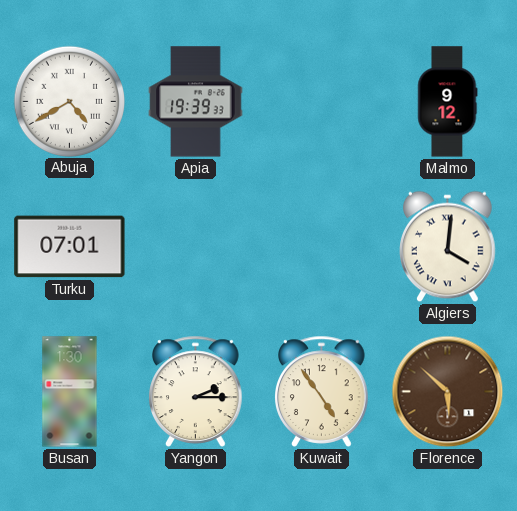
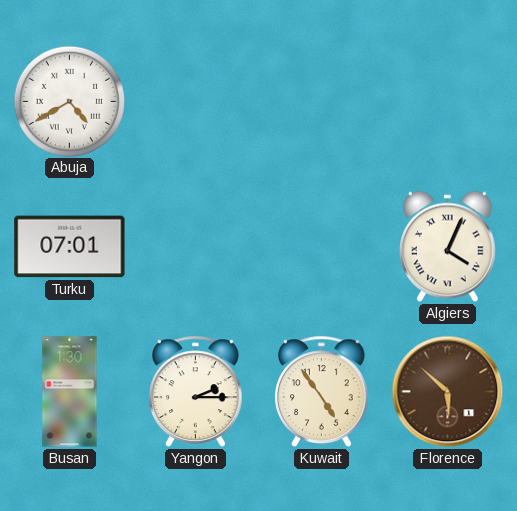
Apia: 19:39 -> none
Malmo: 9:12 -> none
Algiers: 4:01 -> 4:04
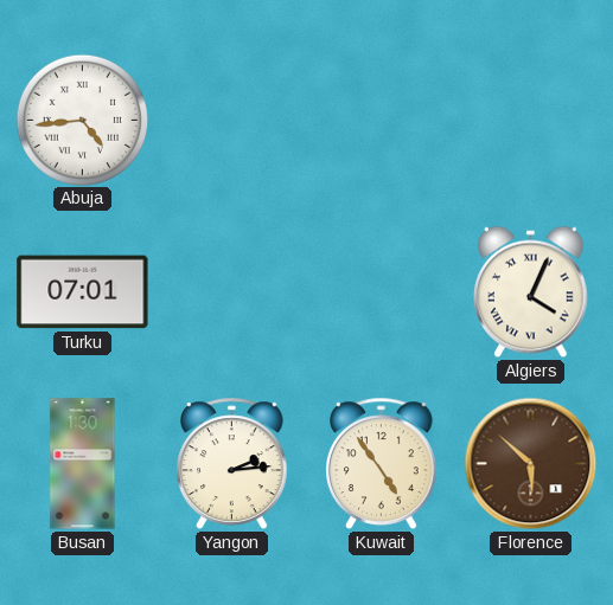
Abuja: 4:40 -> 4:44
Yangon: 2:15 -> 2:14
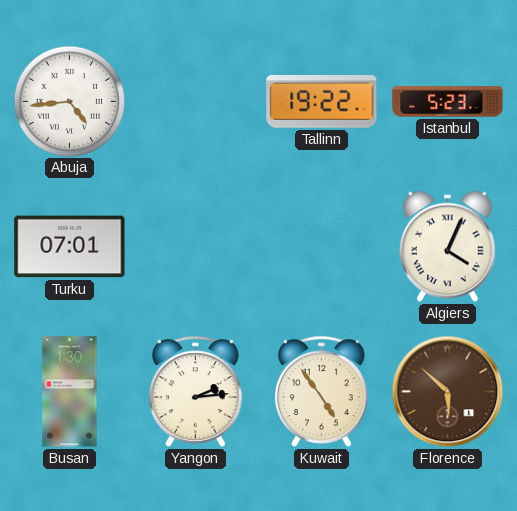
Tallinn: none -> 19:22
Istanbul: none -> 5:23
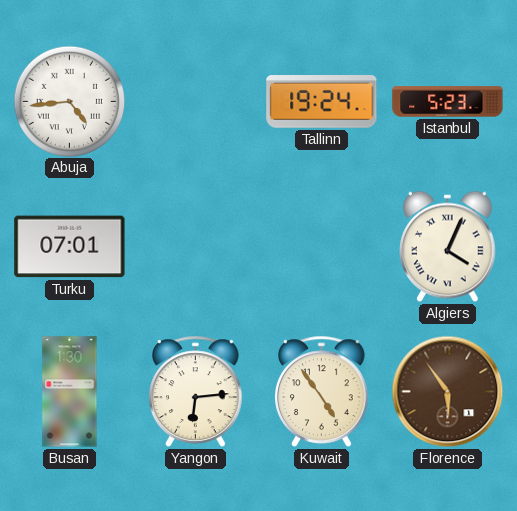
Tallinn: 19:22 -> 19:24
Yangon: 2:14 -> 6:14
Florence: 5:52 -> 5:54
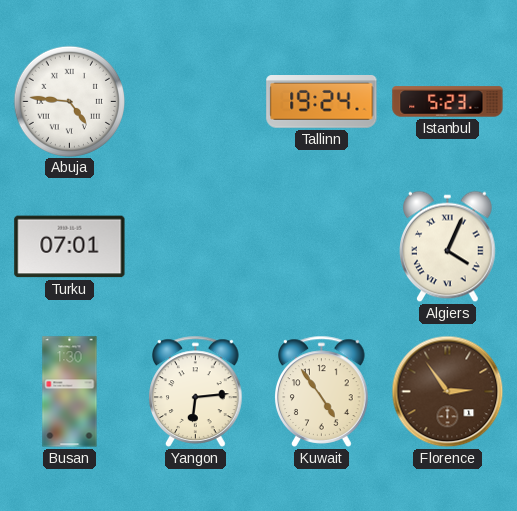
Abuja: 4:44 -> 4:46
Florence: 5:54 -> 2:54
